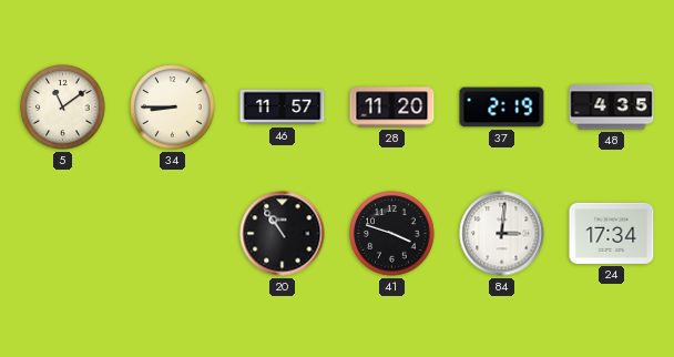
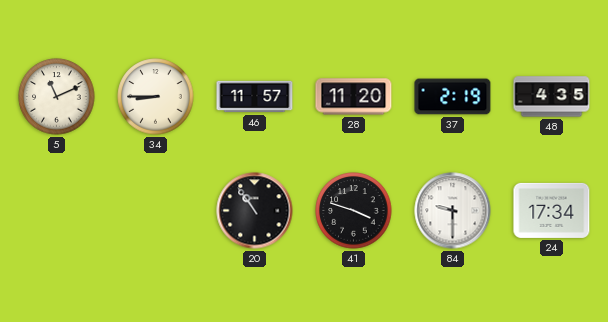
5: 11:09 -> 11:11
84: 3:01 -> 9:30
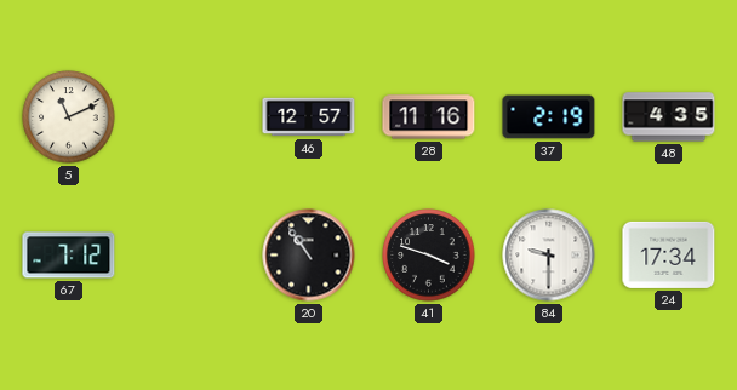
34: 8:45 -> none
46: 11:57 -> 12:57
28: 11:20 -> 11:16
67: none -> 7:12
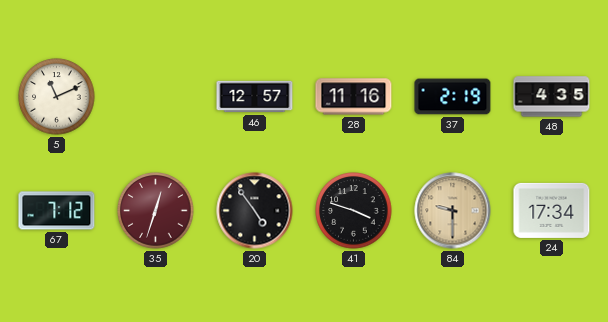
35: none -> 12:33
20: 10:54 -> 4:54
84 dial: white -> champagne
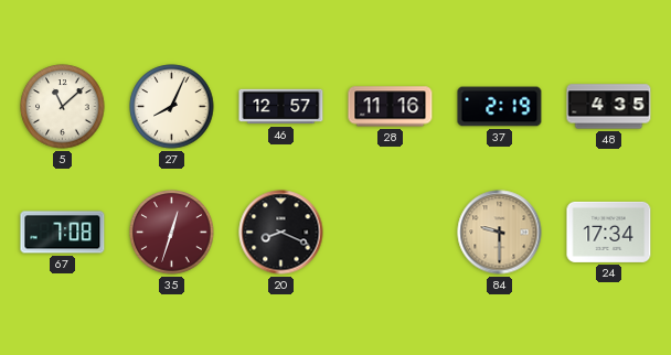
5: 11:11 -> 11:08
27: none -> 8:04
67: 7:12 -> 7:08
20: 4:54 -> 8:19
41: 3:48 -> none
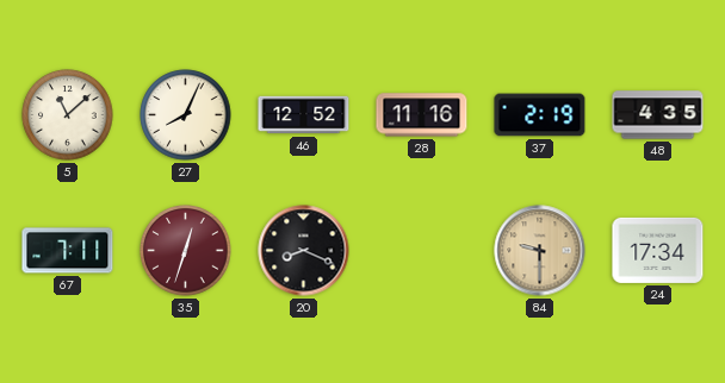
46: 12:57 -> 12:52
67: 7:08 -> 7:11
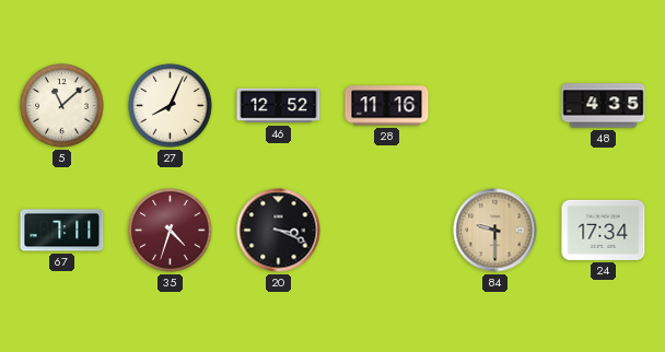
37: 2:19 -> none
35: 12:33 -> 4:33
20: 8:19 -> 3:19
